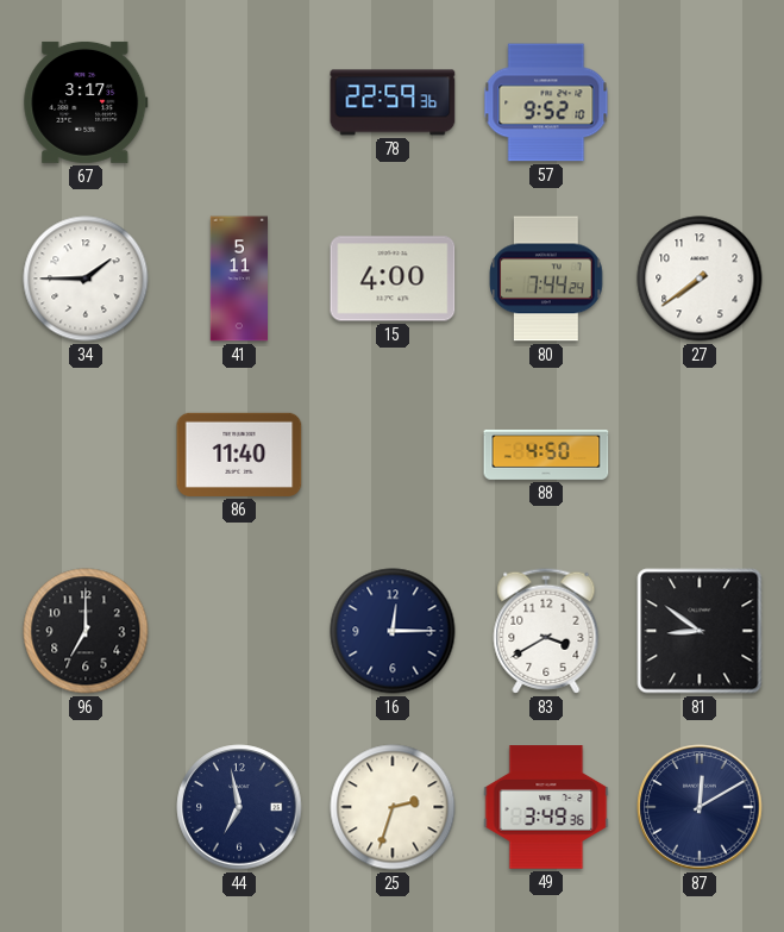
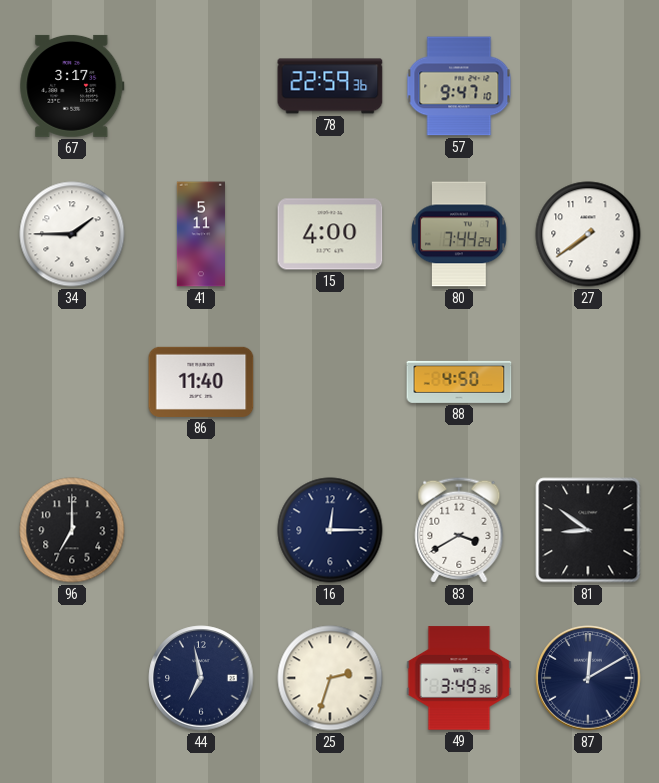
57: 9:52 -> 9:47
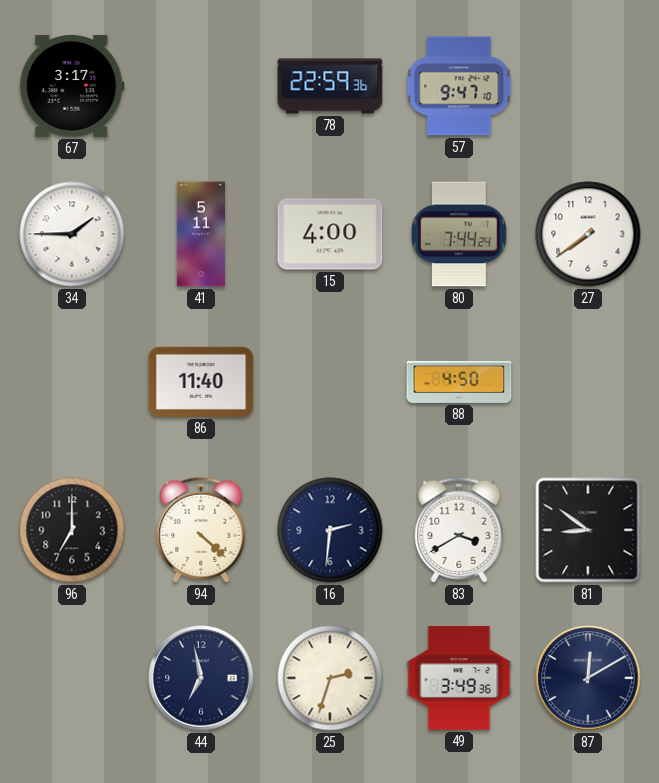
94: none -> 4:22
16: 12:15 -> 2:31
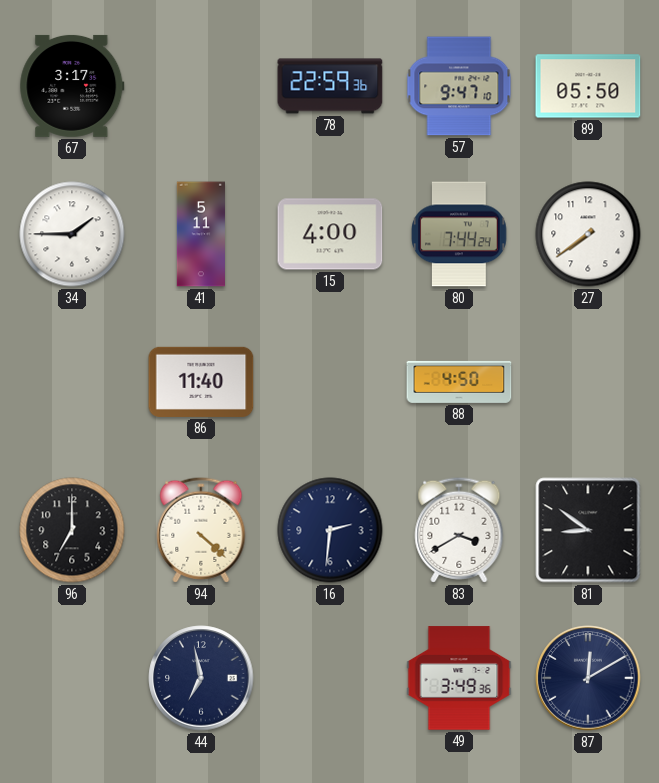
89: none -> 05:50
25: 2:33 -> none
